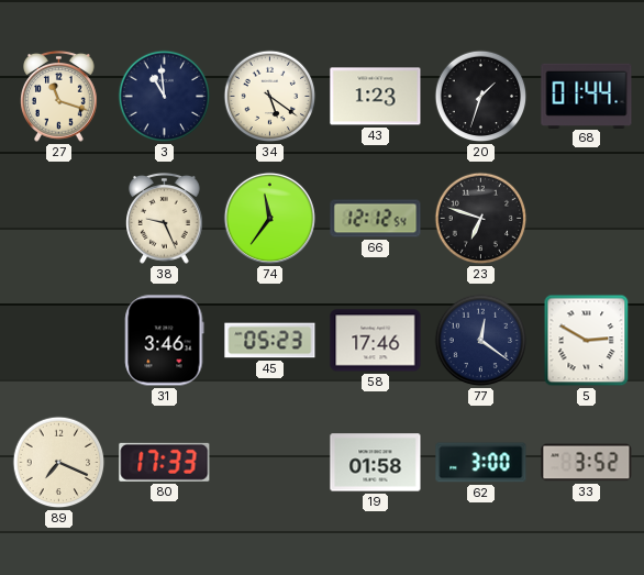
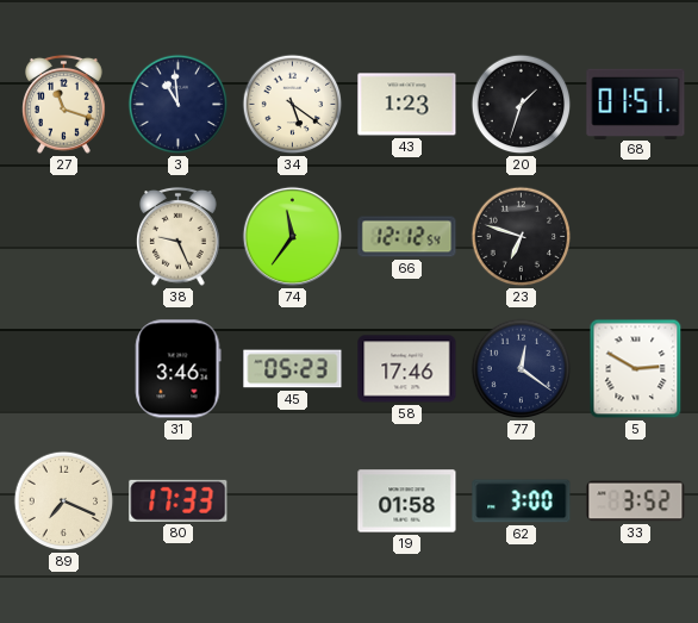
68: 01:44 -> 01:51
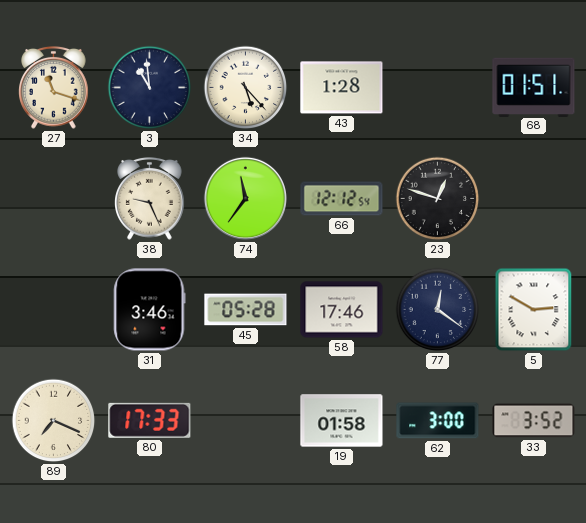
34: 5:21 -> 5:23
43: 1:23 -> 1:28
20: 1:33 -> none
23: 6:48 -> 12:48
45: 05:23 -> 05:28
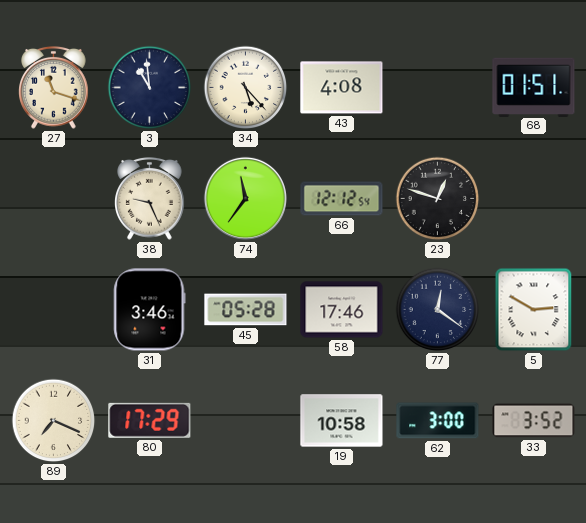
43: 1:28 -> 4:08
80: 17:33 -> 17:29
19: 01:58 -> 10:58
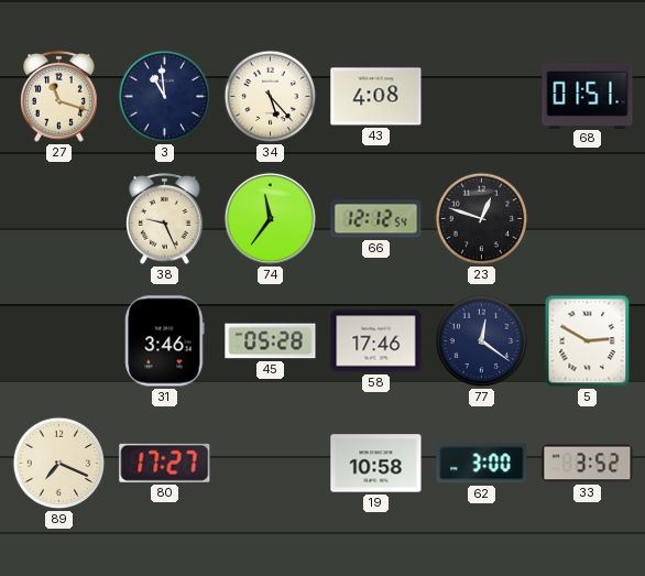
80: 17:29 -> 17:27
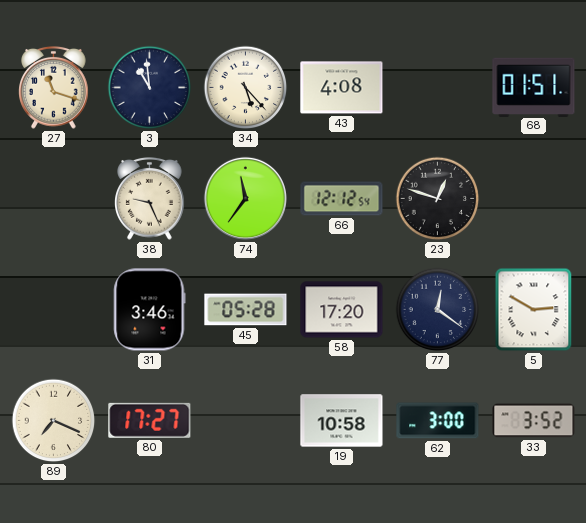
58: 17:46 -> 17:20
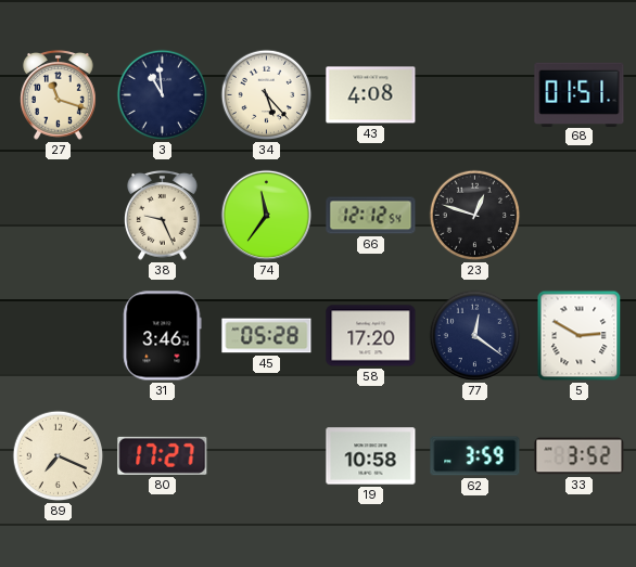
62: 3:00 -> 3:59
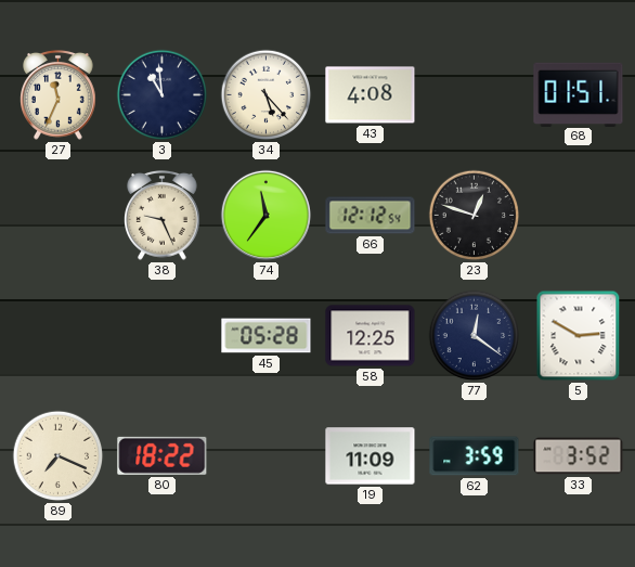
27: 11:18 -> 11:34
31: 3:46 -> none
58: 17:20 -> 12:25
80: 17:27 -> 18:22
19: 10:58 -> 11:09
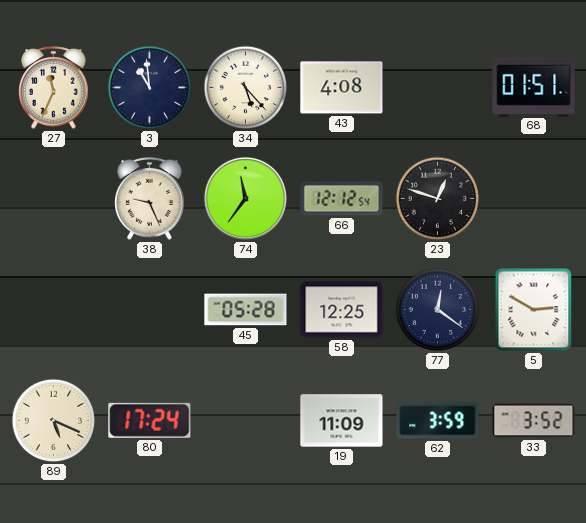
89: 7:19 -> 5:19
80: 18:22 -> 17:24
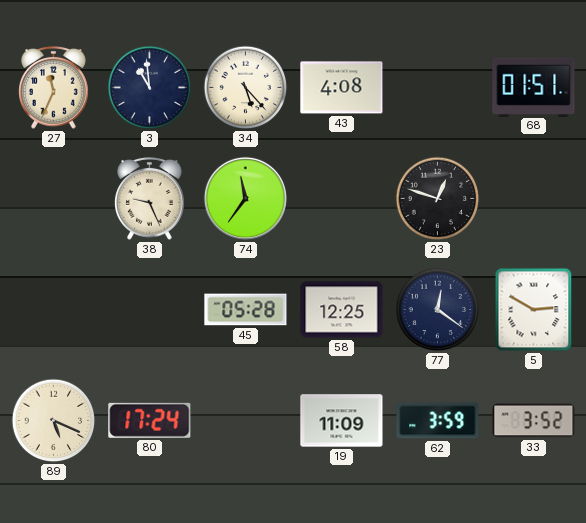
66: 12:12 -> none
